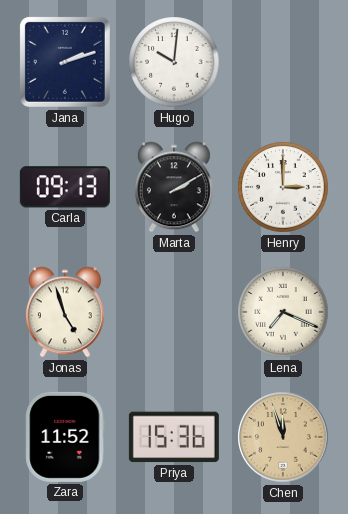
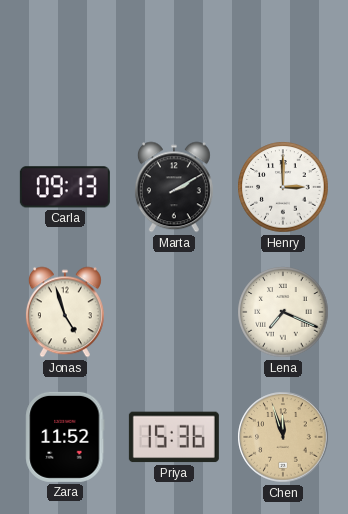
Jana: 2:12 -> none
Hugo: 10:01 -> none
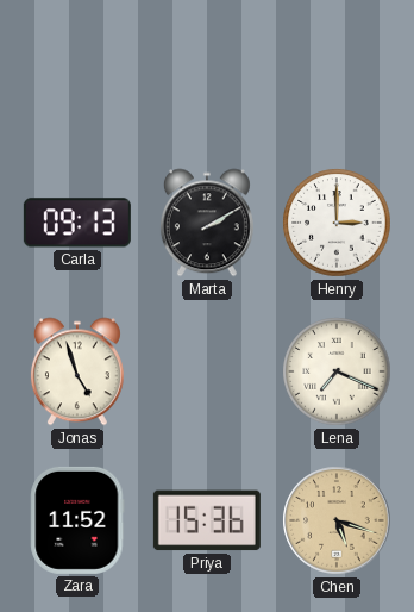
Chen: 11:57 -> 5:18
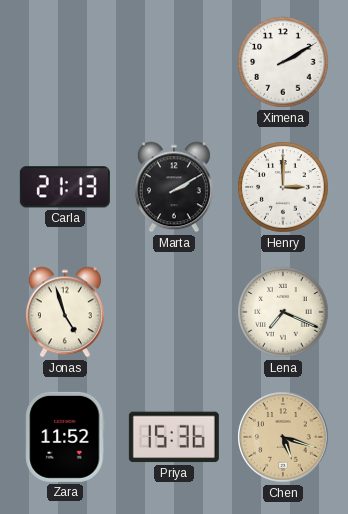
Ximena: none -> 2:10
Carla: 09:13 -> 21:13
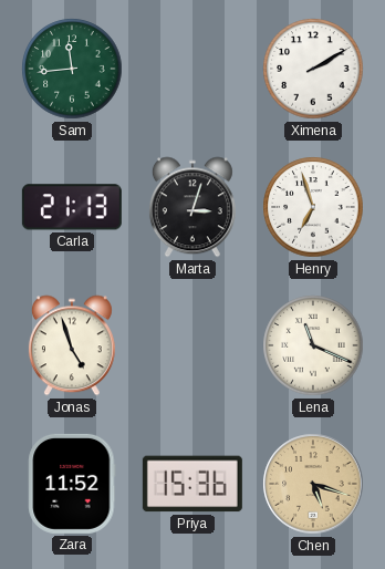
Sam: none -> 11:44
Marta: 2:10 -> 3:03
Henry: 3:00 -> 6:57
Lena: 7:19 -> 11:19
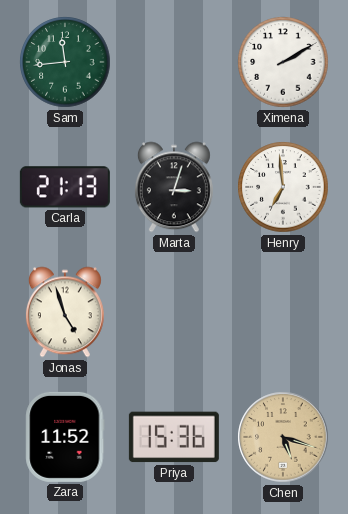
Henry: 6:57 -> 6:59
Lena: 11:19 -> none
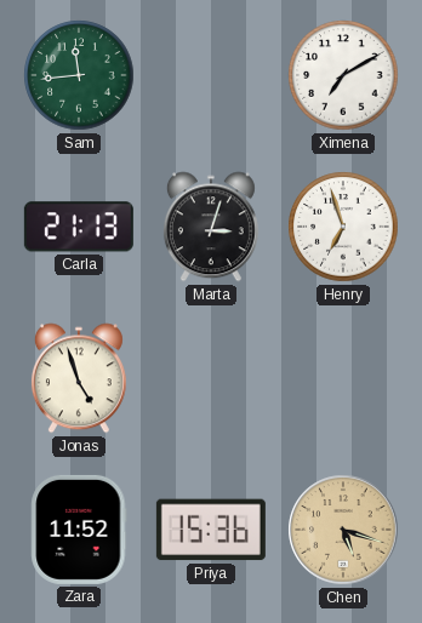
Ximena: 2:10 -> 7:10
Henry: 6:59 -> 6:57
